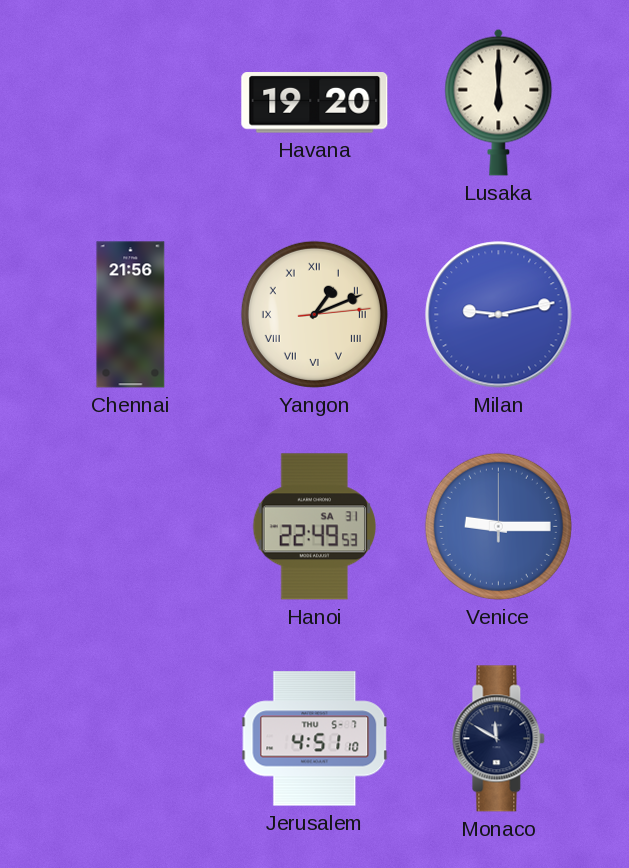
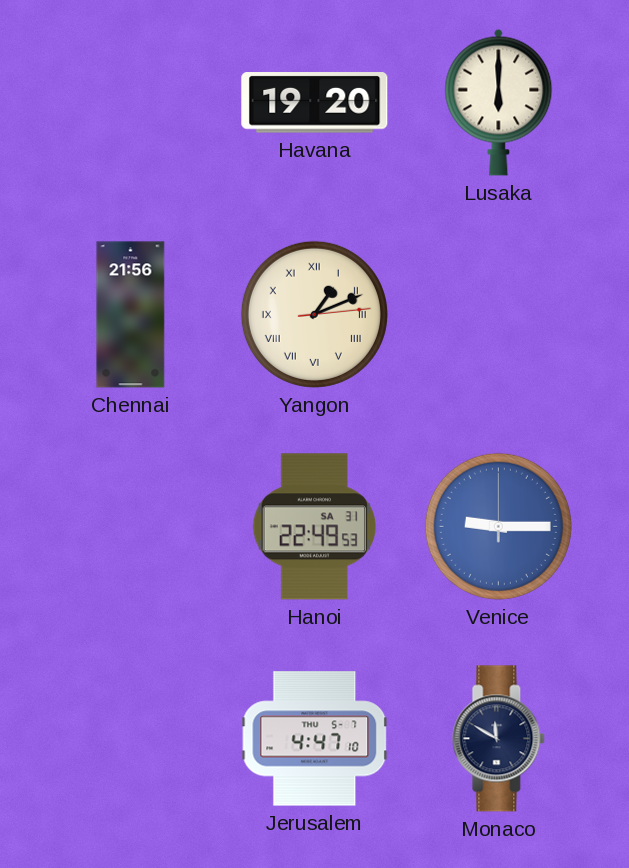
Milan: 9:13 -> none
Jerusalem: 4:51 -> 4:47
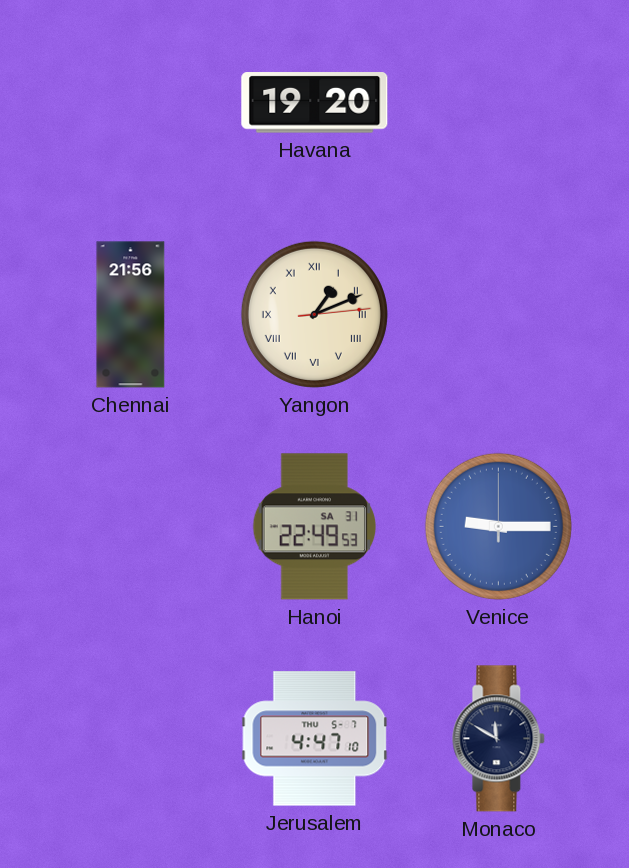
Lusaka: 6:00 -> none
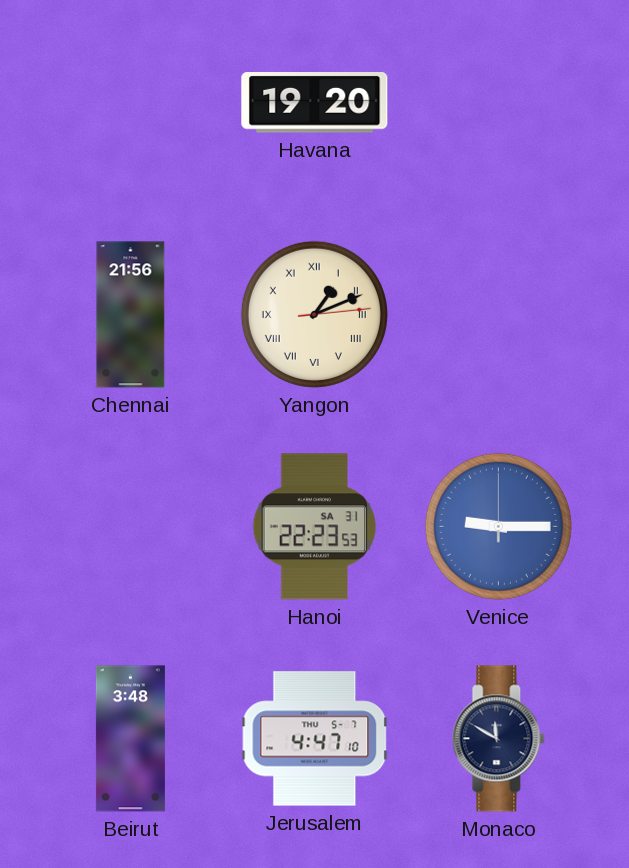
Hanoi: 22:49 -> 22:23
Beirut: none -> 3:48
